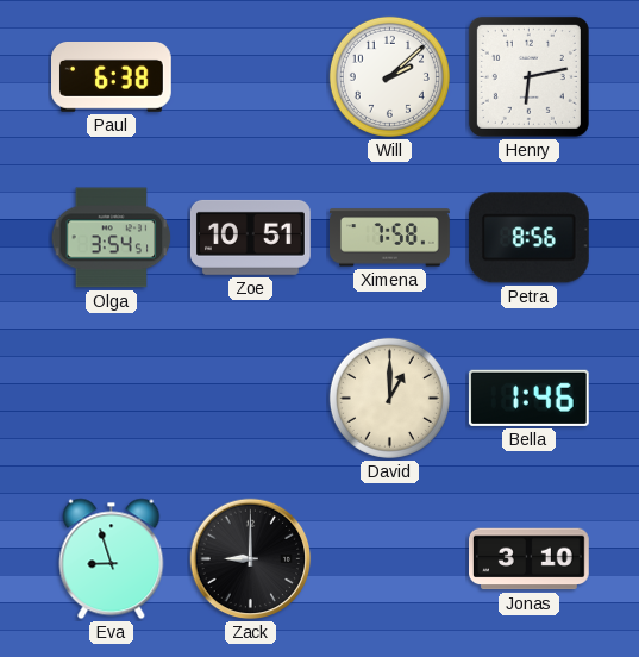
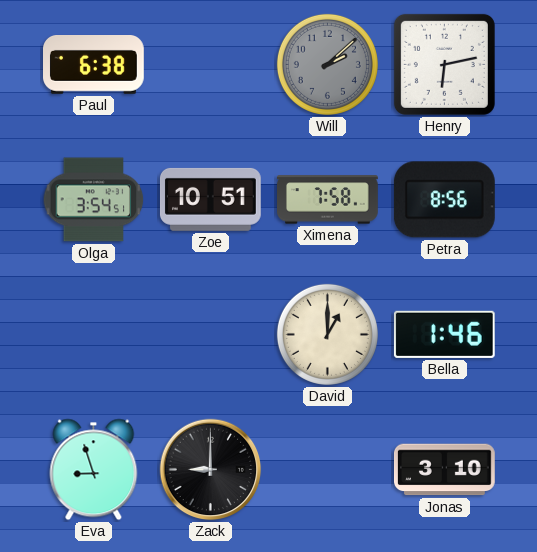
Will dial: white -> grey
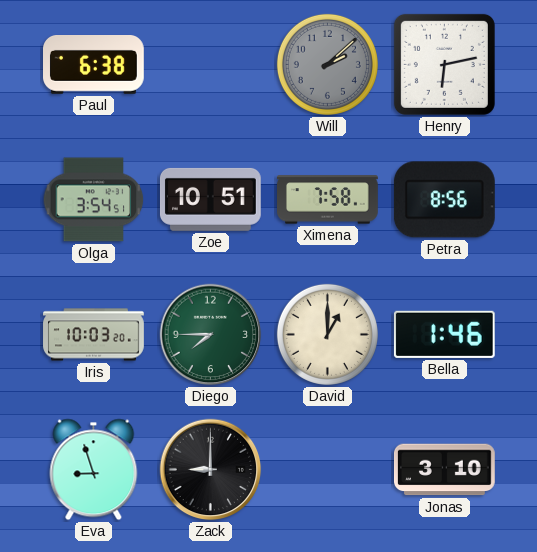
Iris: none -> 10:03
Diego: none -> 7:45
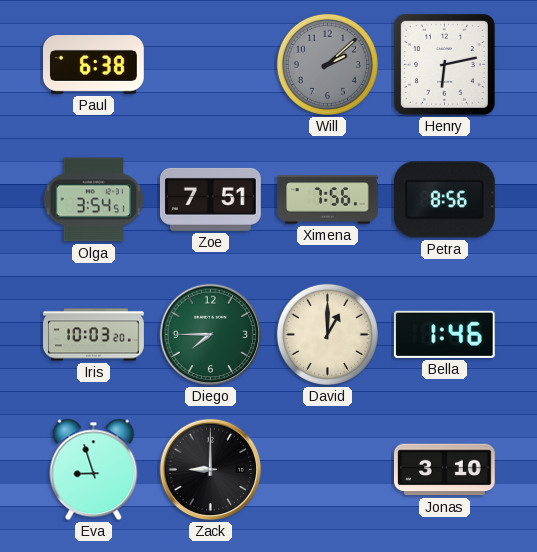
Zoe: 10:51 -> 7:51
Ximena: 7:58 -> 7:56
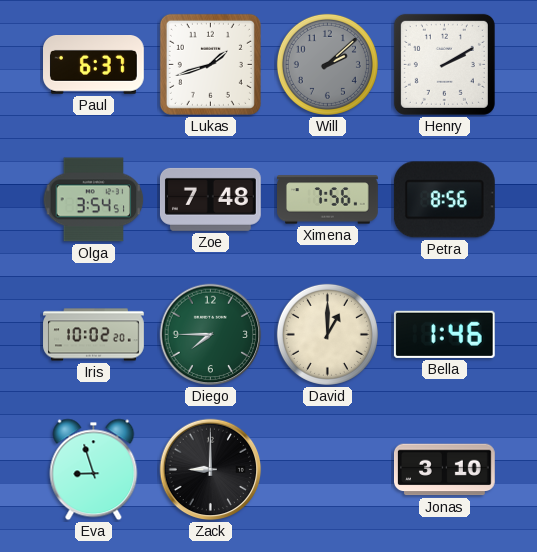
Paul: 6:38 -> 6:37
Lukas: none -> 1:42
Henry: 6:13 -> 2:10
Zoe: 7:51 -> 7:48
Iris: 10:03 -> 10:02
